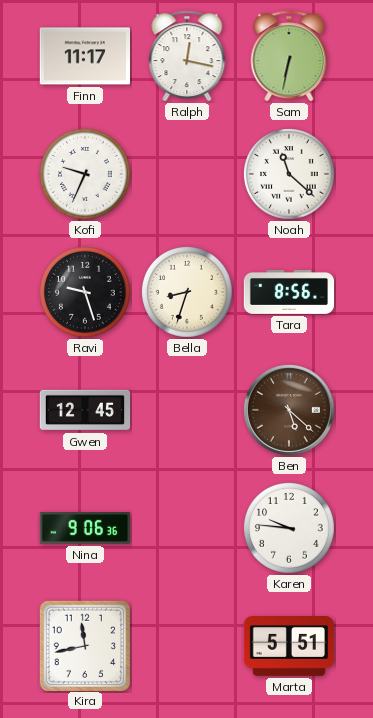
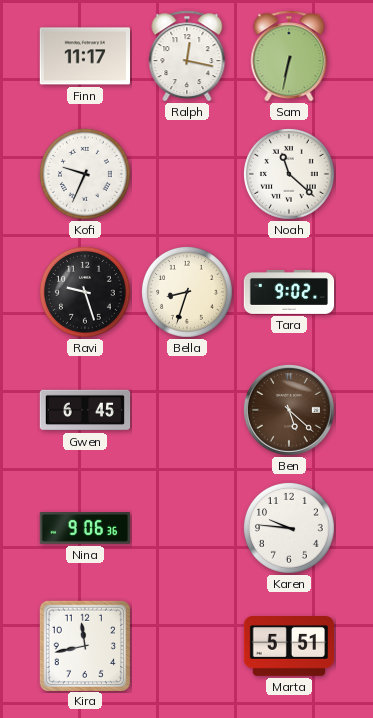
Tara: 8:56 -> 9:02
Gwen: 12:45 -> 6:45
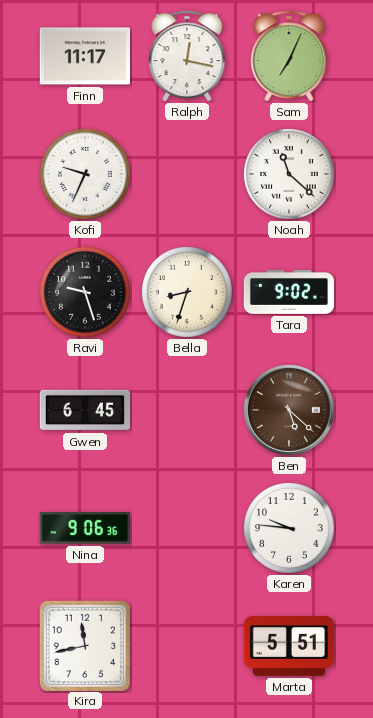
Sam: 6:32 -> 7:04
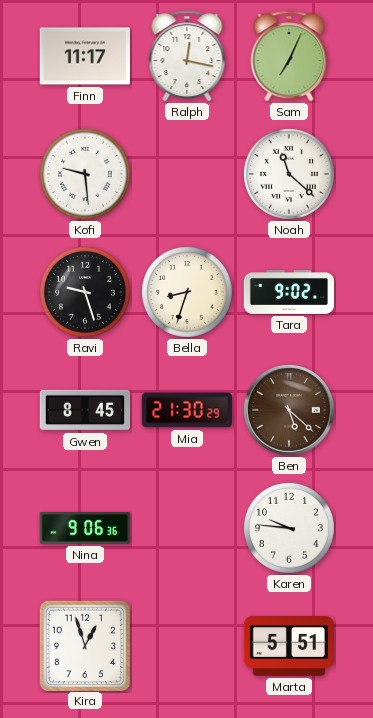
Kofi: 9:34 -> 9:29
Gwen: 6:45 -> 8:45
Mia: none -> 21:30
Kira: 11:43 -> 12:57
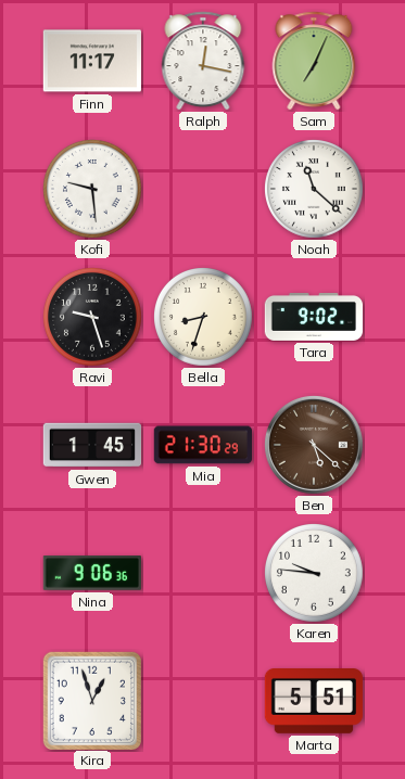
Gwen: 8:45 -> 1:45
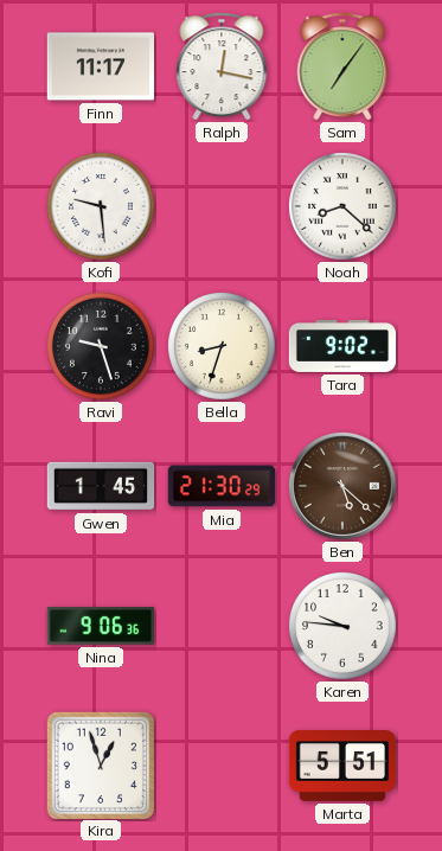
Sam: 7:04 -> 7:06
Noah: 11:22 -> 8:22
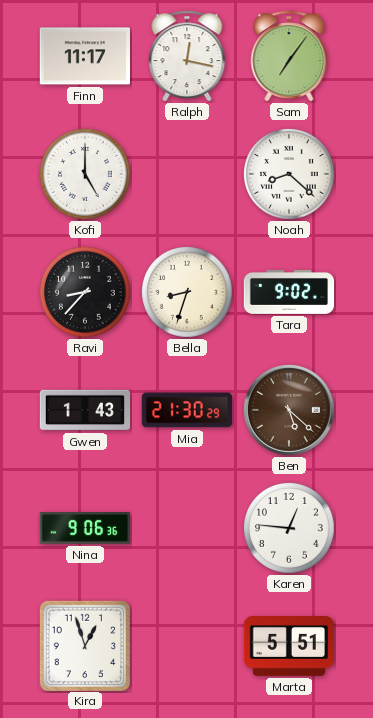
Kofi: 9:29 -> 5:00
Ravi: 9:27 -> 8:37
Gwen: 1:45 -> 1:43
Karen: 9:46 -> 12:46
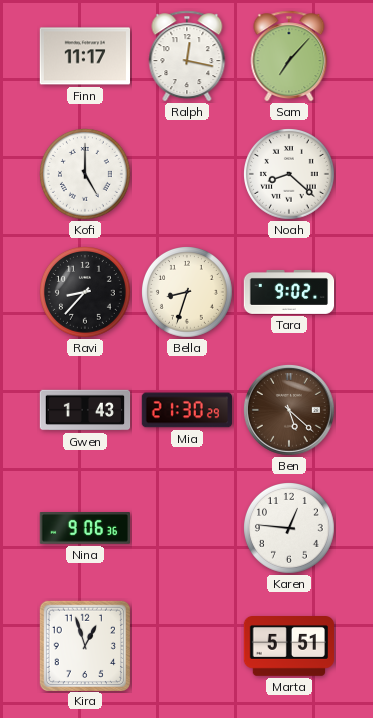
Sam: 7:06 -> 7:07
